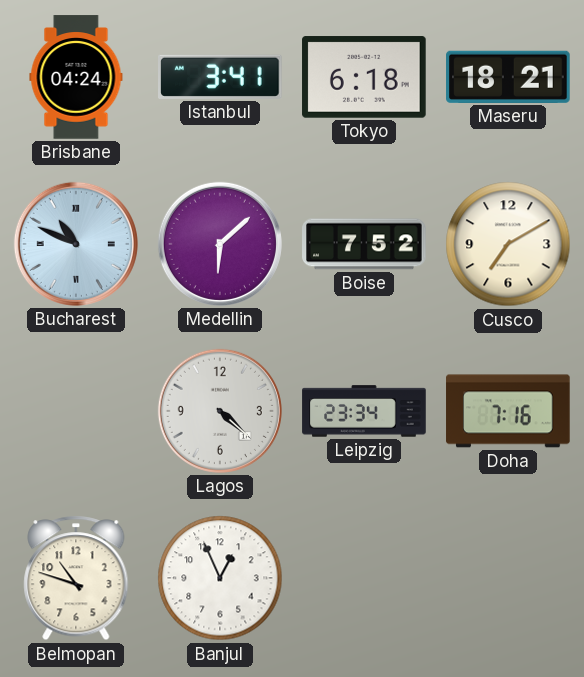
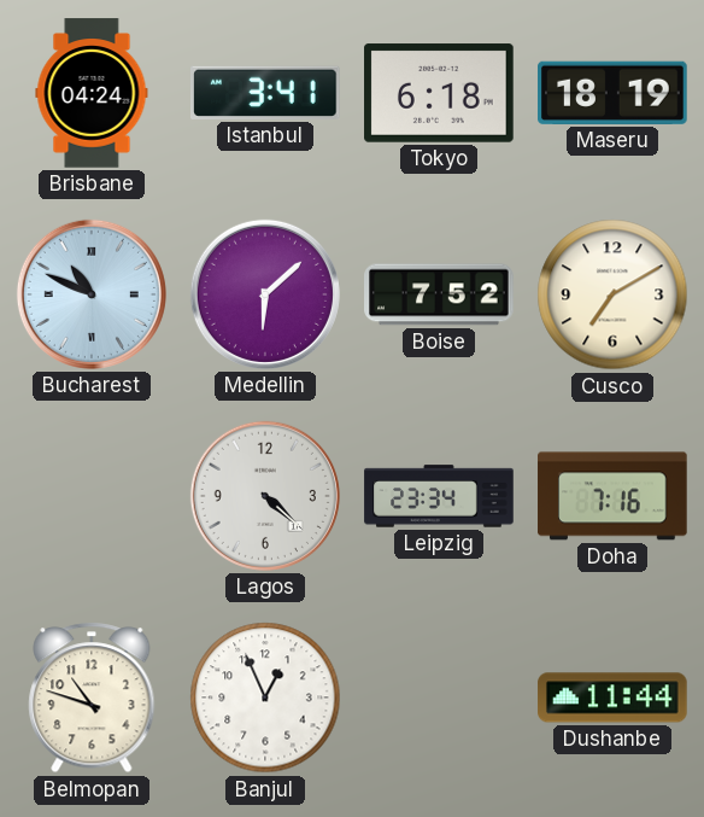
Maseru: 18:21 -> 18:19
Dushanbe: none -> 11:44
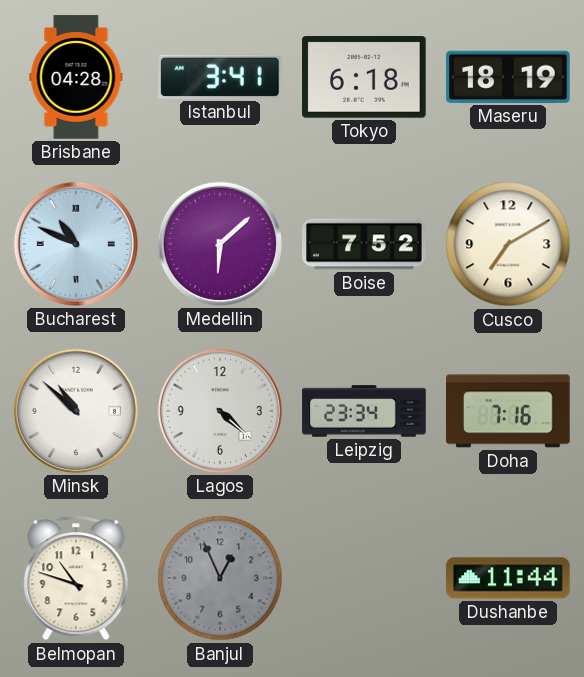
Brisbane: 04:24 -> 04:28
Minsk: none -> 10:52
Banjul dial: white -> grey
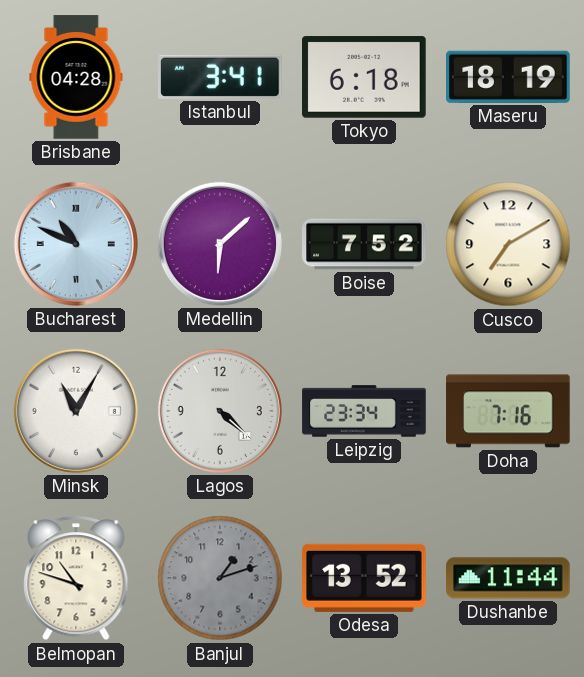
Minsk: 10:52 -> 11:05
Banjul: 12:56 -> 1:12
Odesa: none -> 13:52
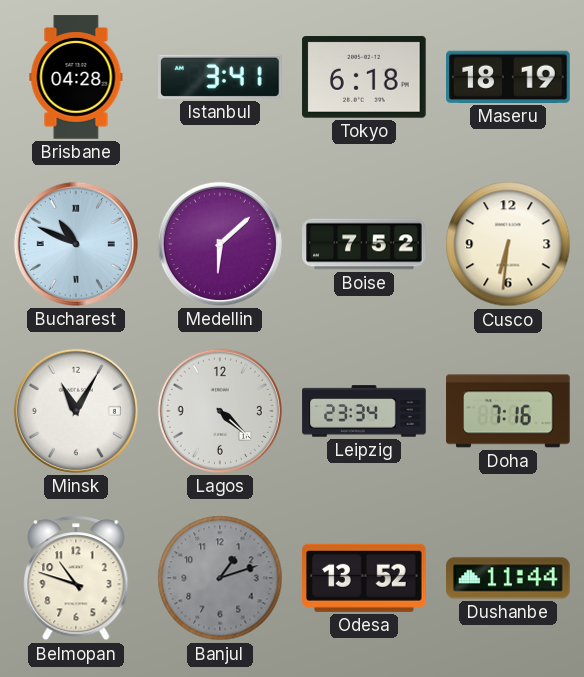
Cusco: 7:10 -> 6:31
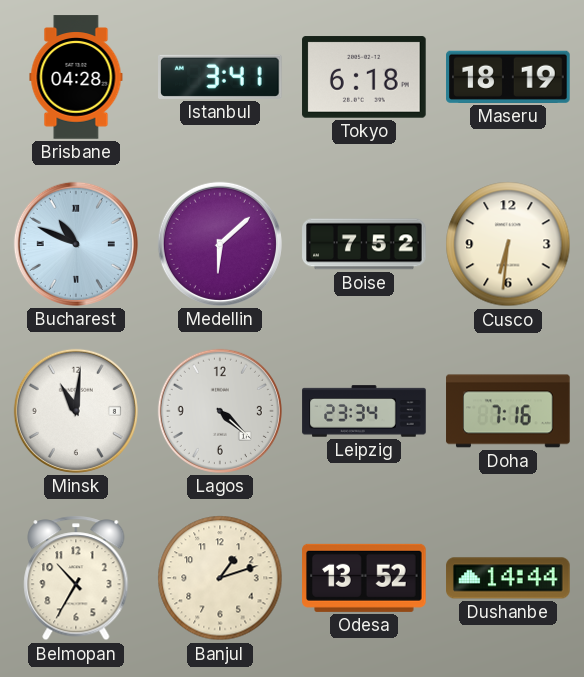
Minsk: 11:05 -> 11:01
Belmopan: 10:48 -> 10:35
Banjul dial: grey -> cream
Dushanbe: 11:44 -> 14:44
